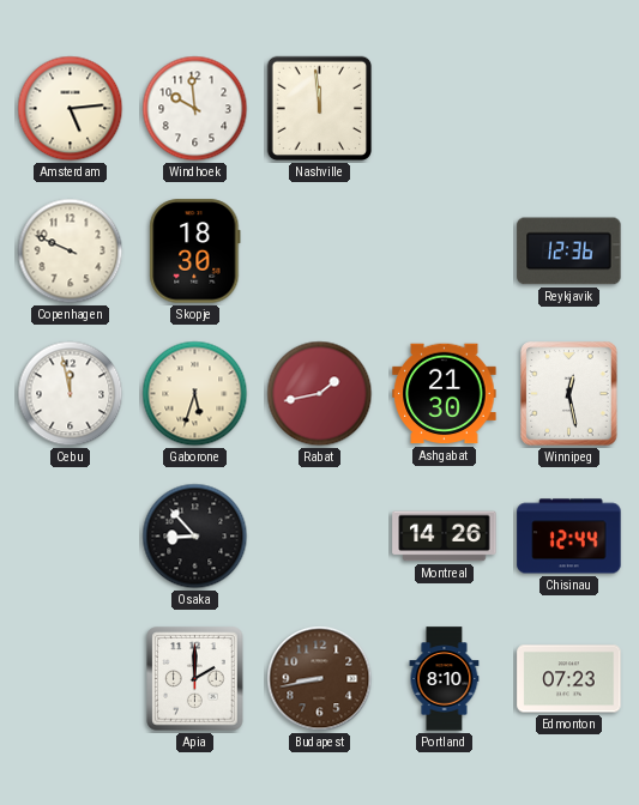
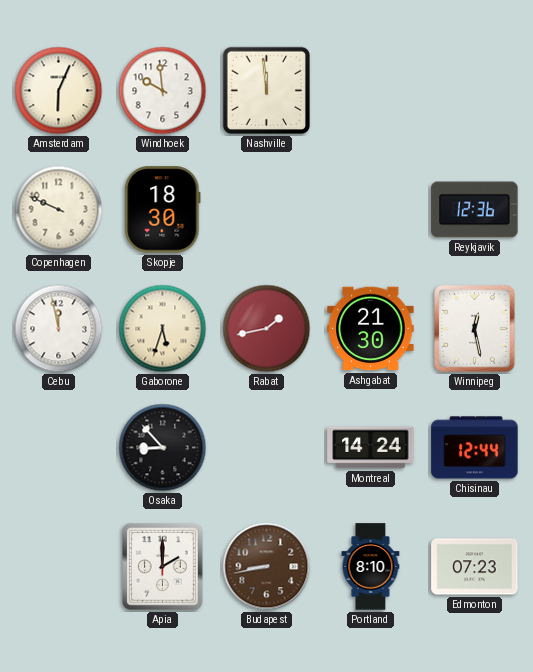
Amsterdam: 5:14 -> 6:04
Montreal: 14:26 -> 14:24
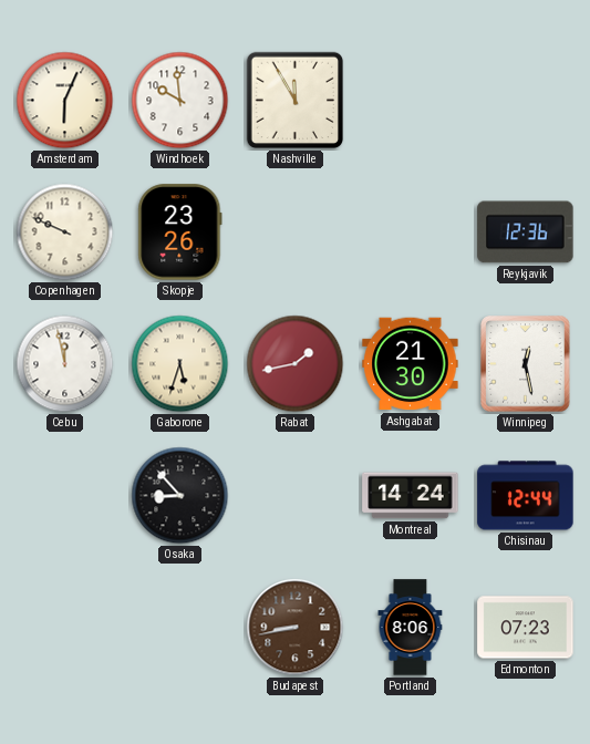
Nashville: 11:59 -> 11:55
Skopje: 18:30 -> 23:26
Apia: 2:00 -> none
Portland: 8:10 -> 8:06
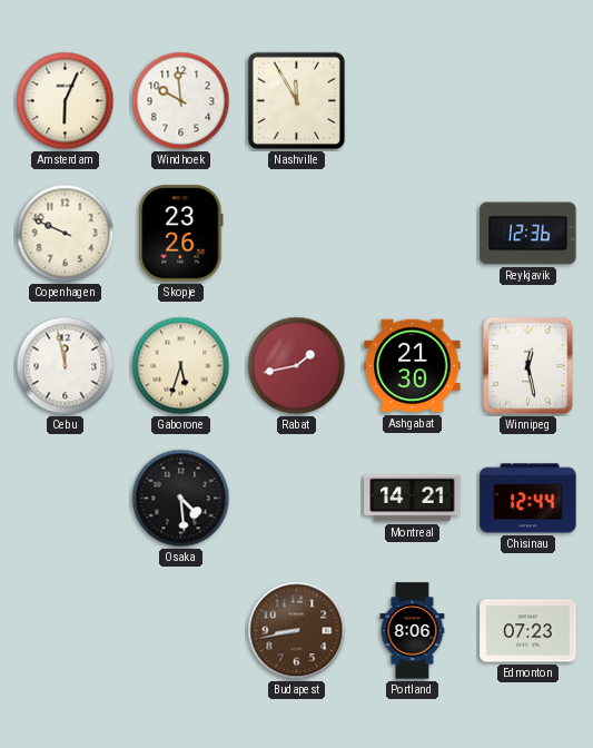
Osaka: 8:53 -> 4:29
Montreal: 14:24 -> 14:21
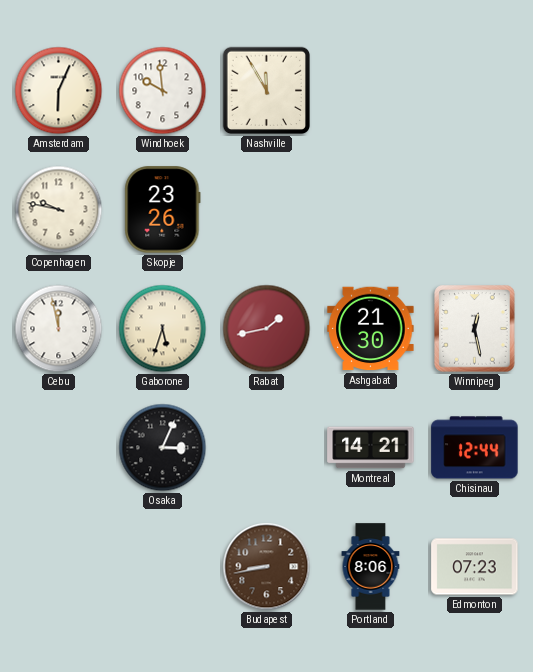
Copenhagen: 9:49 -> 9:47
Reykjavik: 12:36 -> none
Osaka: 4:29 -> 3:04
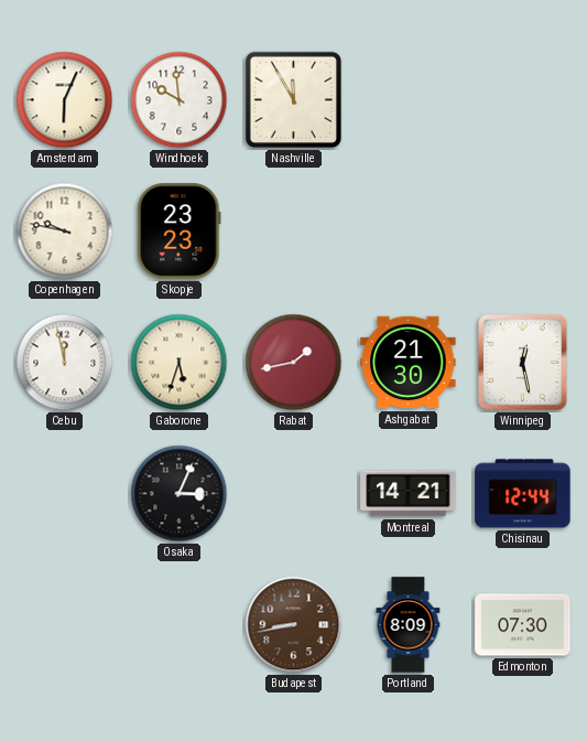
Skopje: 23:26 -> 23:23
Portland: 8:06 -> 8:09
Edmonton: 07:23 -> 07:30
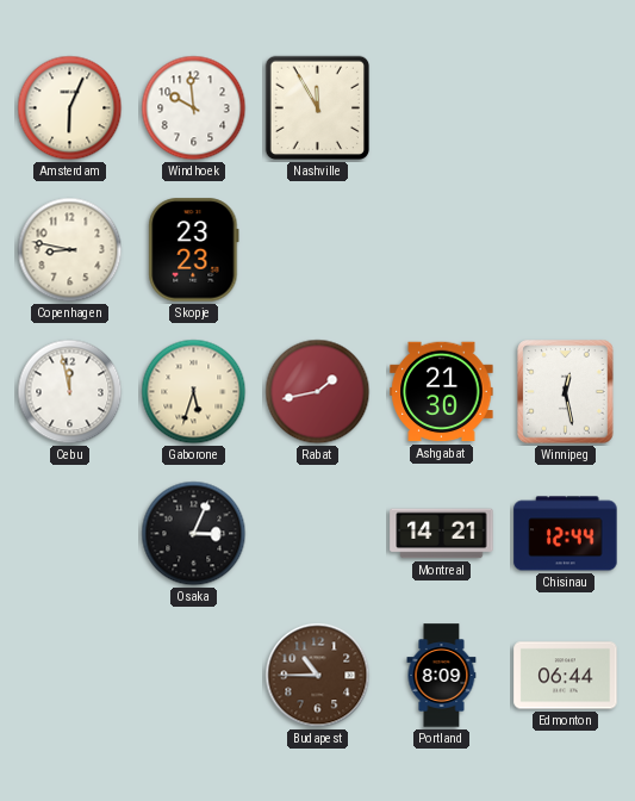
Copenhagen: 9:47 -> 8:47
Budapest: 8:43 -> 10:45
Edmonton: 07:30 -> 06:44
